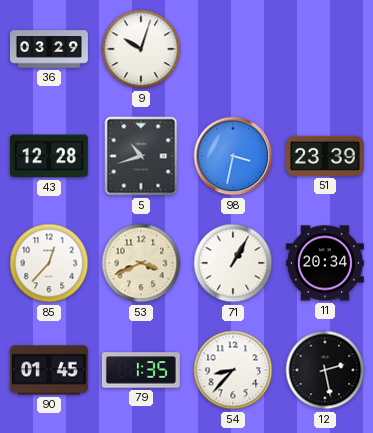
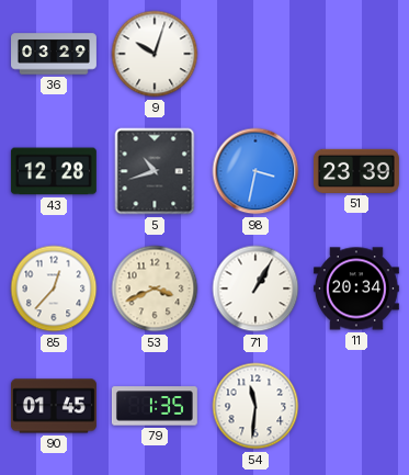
54: 8:37 -> 11:31
12: 2:28 -> none
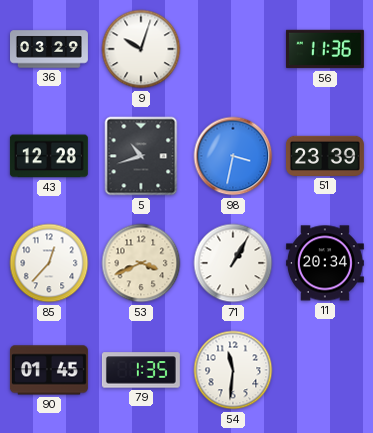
56: none -> 11:36
